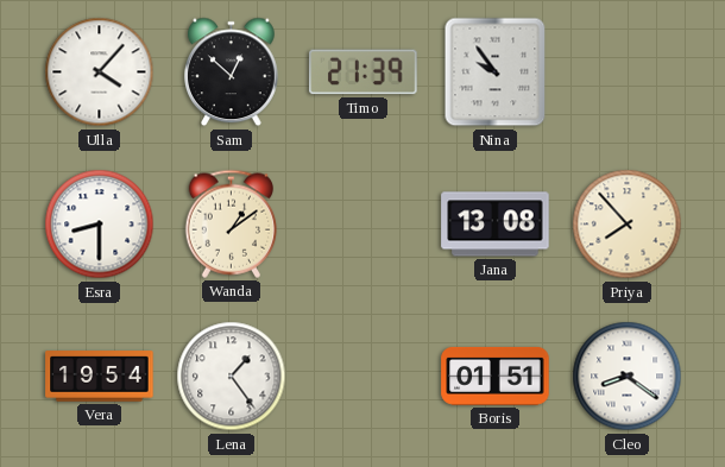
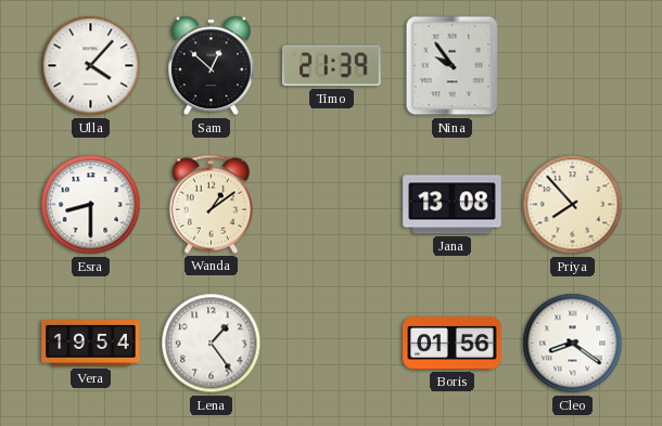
Boris: 01:51 -> 01:56
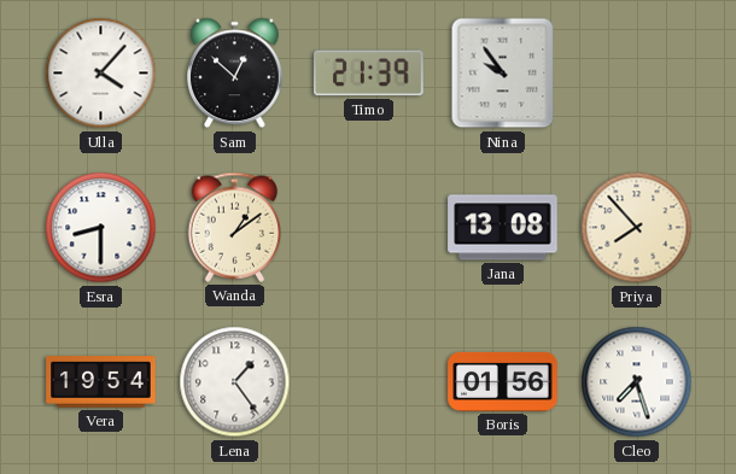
Cleo: 8:21 -> 7:27
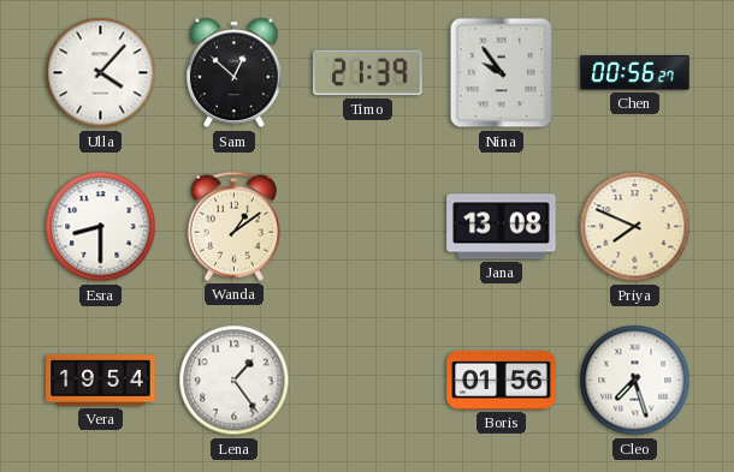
Chen: none -> 00:56
Priya: 7:53 -> 7:49
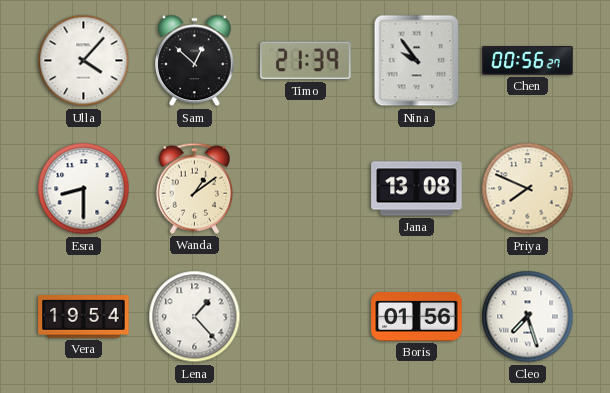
Lena: 1:24 -> 1:23
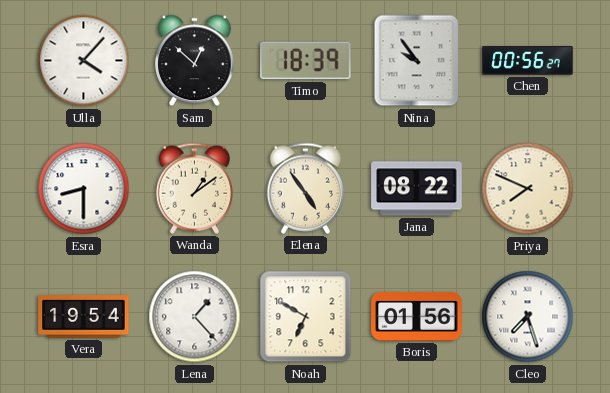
Timo: 21:39 -> 18:39
Elena: none -> 4:54
Jana: 13:08 -> 08:22
Noah: none -> 6:50
